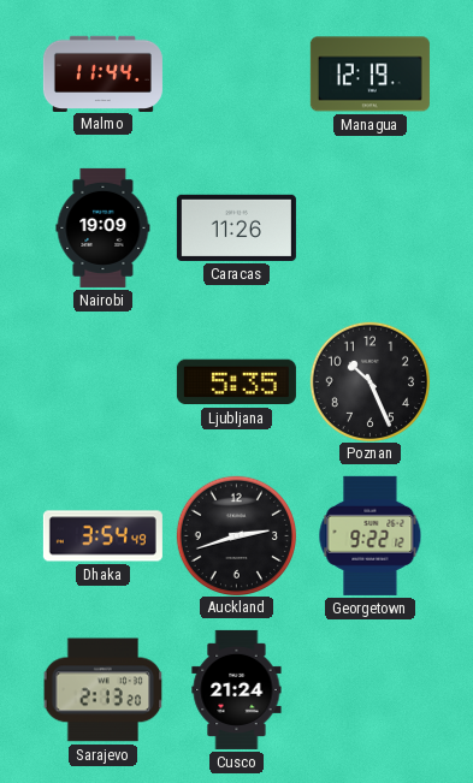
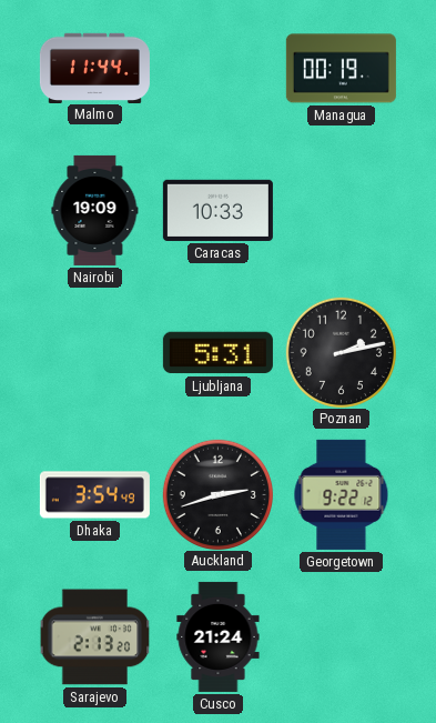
Managua: 12:19 -> 00:19
Caracas: 11:26 -> 10:33
Ljubljana: 5:35 -> 5:31
Poznan: 10:26 -> 2:13
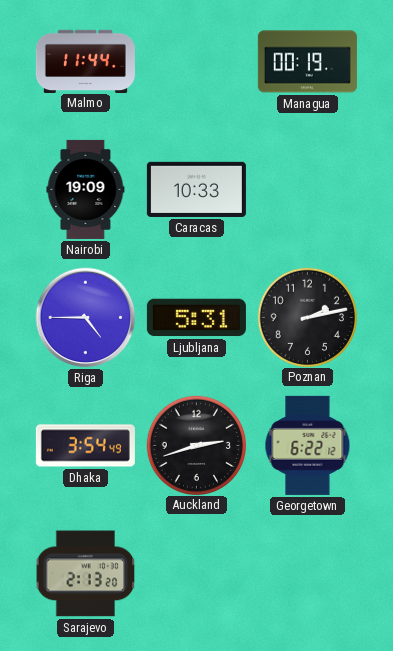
Riga: none -> 4:45
Georgetown: 9:22 -> 6:22
Cusco: 21:24 -> none
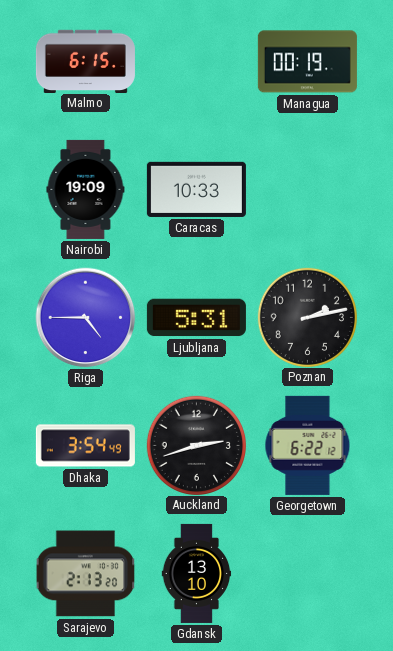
Malmo: 11:44 -> 6:15
Gdansk: none -> 13:10
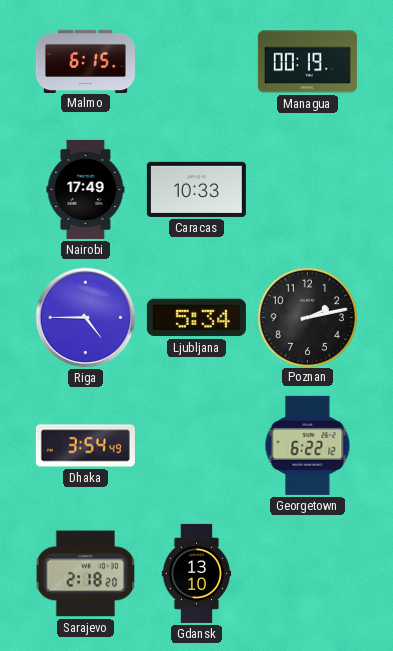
Nairobi: 19:09 -> 17:49
Ljubljana: 5:31 -> 5:34
Auckland: 2:42 -> none
Sarajevo: 2:13 -> 2:18
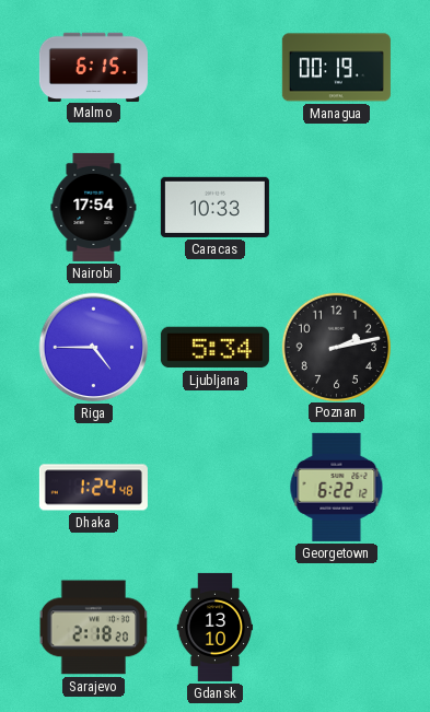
Nairobi: 17:49 -> 17:54
Dhaka: 3:54 -> 1:24
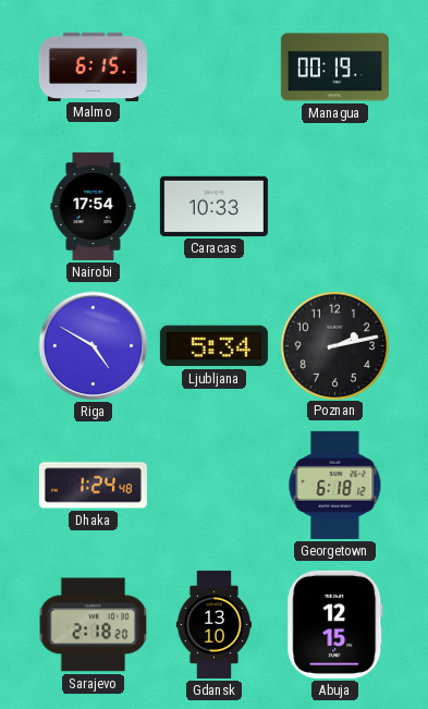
Riga: 4:45 -> 4:50
Georgetown: 6:22 -> 6:18
Abuja: none -> 12:15
